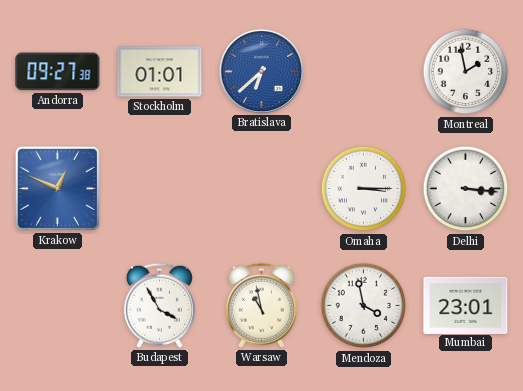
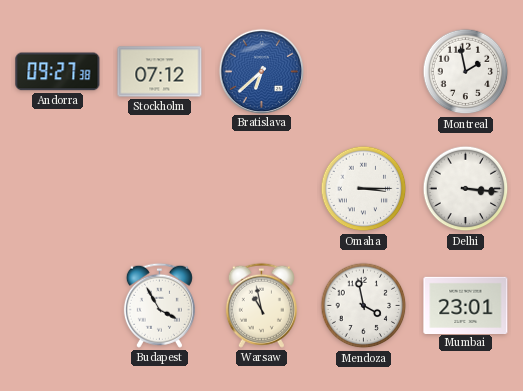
Stockholm: 01:01 -> 07:12
Krakow: 12:49 -> none
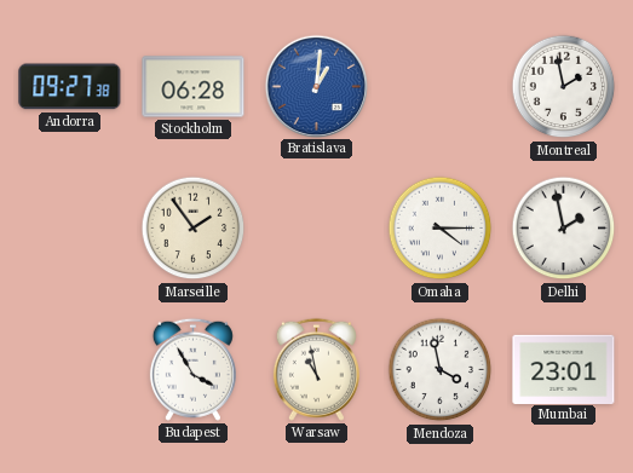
Stockholm: 07:12 -> 06:28
Bratislava: 6:38 -> 1:01
Marseille: none -> 1:54
Omaha: 3:15 -> 4:15
Delhi: 3:16 -> 1:58
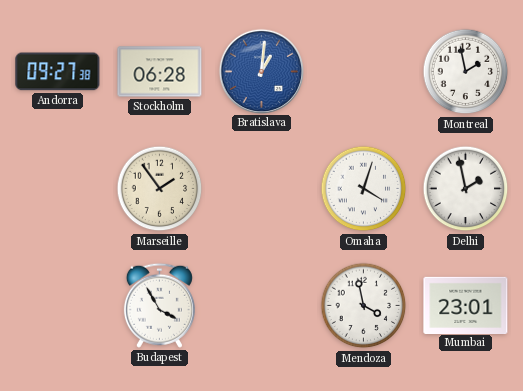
Omaha: 4:15 -> 4:03
Warsaw: 10:58 -> none
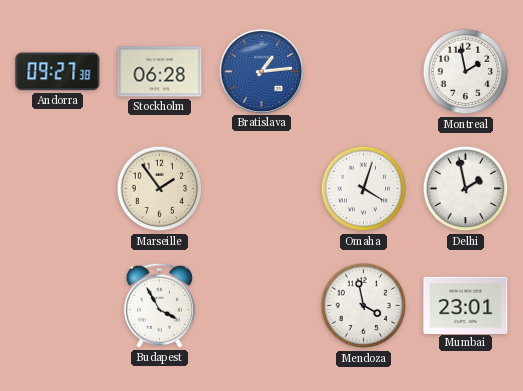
Bratislava: 1:01 -> 1:14
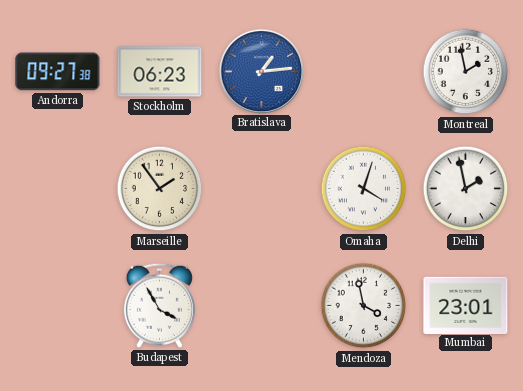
Stockholm: 06:28 -> 06:23
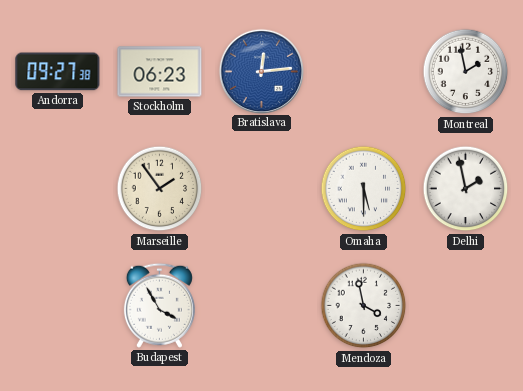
Bratislava: 1:14 -> 12:14
Omaha: 4:03 -> 5:30
Mumbai: 23:01 -> none
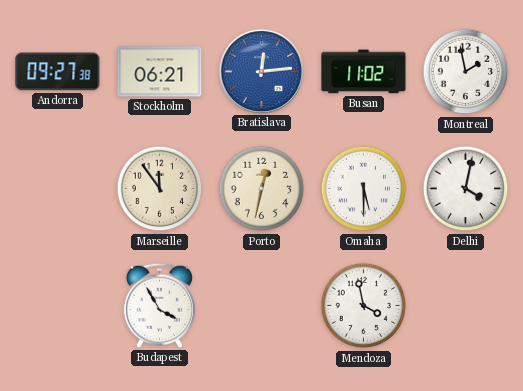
Stockholm: 06:23 -> 06:21
Busan: none -> 11:02
Marseille: 1:54 -> 11:54
Porto: none -> 12:32
Delhi: 1:58 -> 4:02
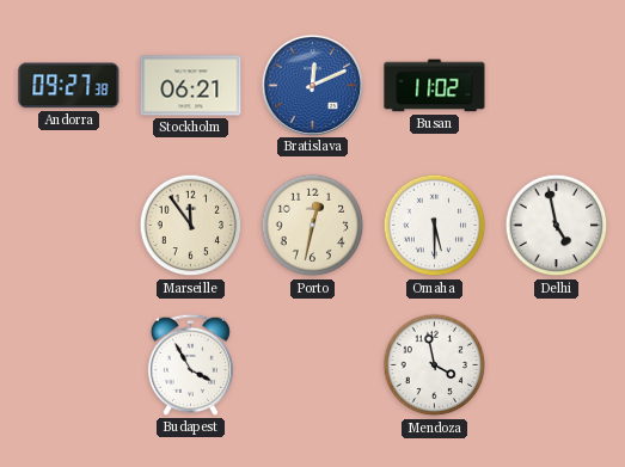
Bratislava: 12:14 -> 12:11
Montreal: 1:58 -> none
Delhi: 4:02 -> 4:58
